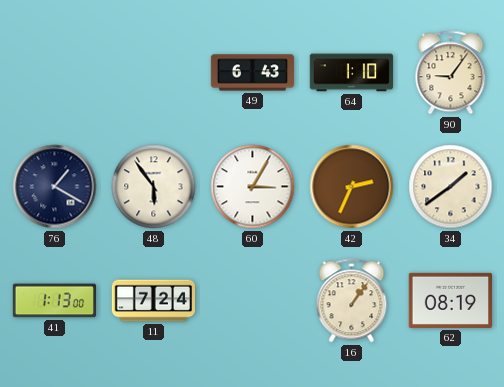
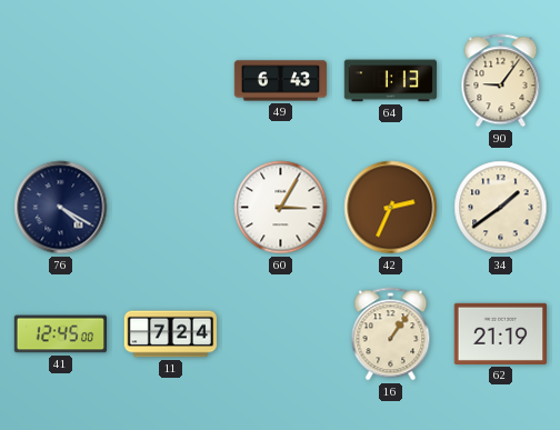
64: 1:10 -> 1:13
76: 1:20 -> 4:20
48: 5:54 -> none
41: 1:13 -> 12:45
62: 08:19 -> 21:19
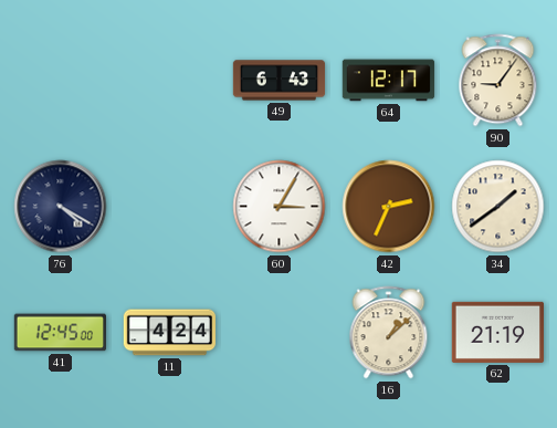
64: 1:13 -> 12:17
11: 7:24 -> 4:24
16: 1:06 -> 1:08
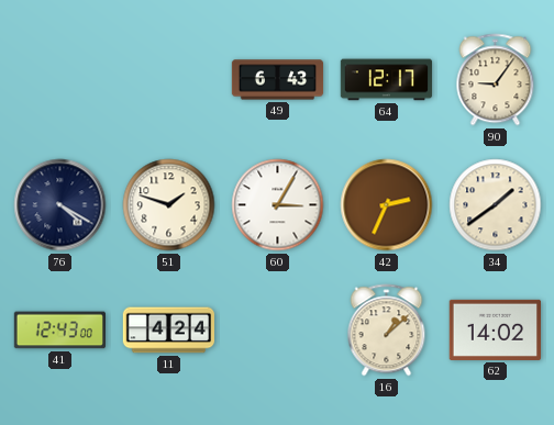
51: none -> 1:48
41: 12:45 -> 12:43
62: 21:19 -> 14:02
